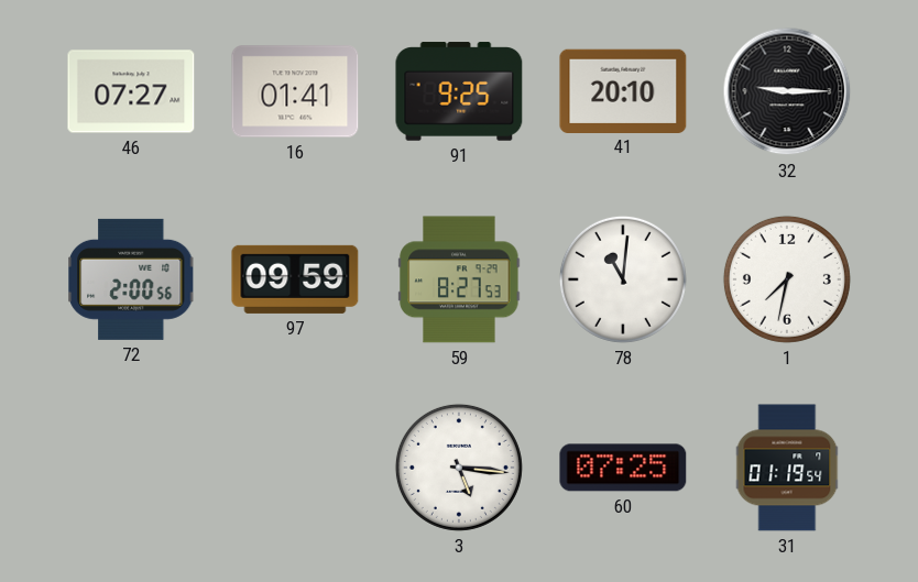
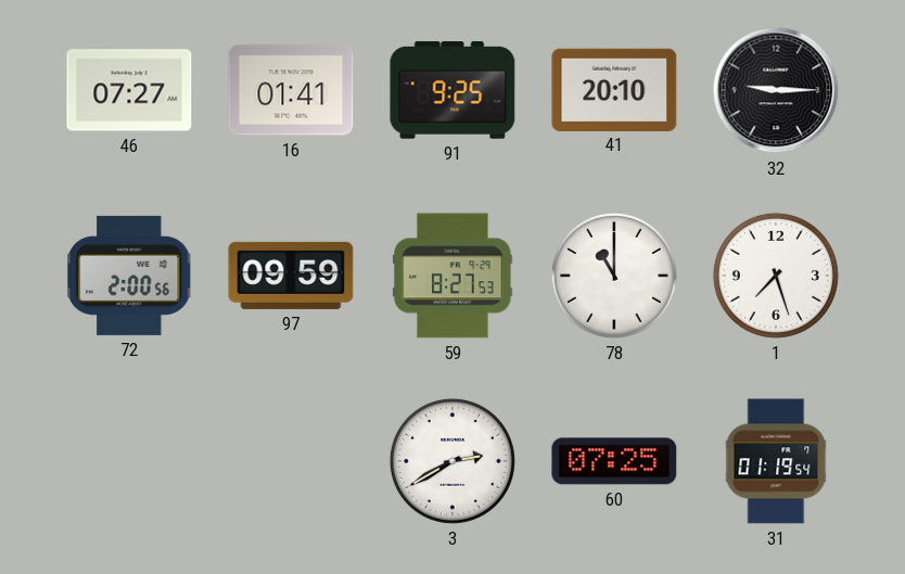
78: 11:01 -> 11:00
1: 7:32 -> 7:27
3: 5:16 -> 2:40
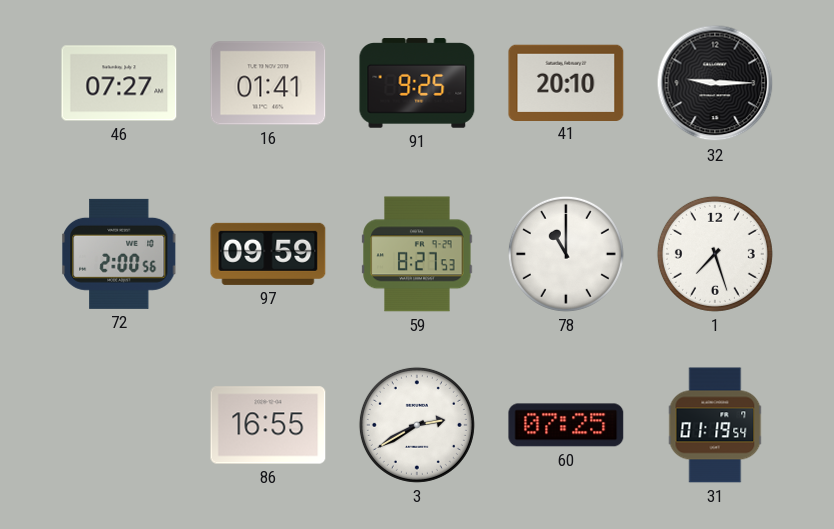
86: none -> 16:55
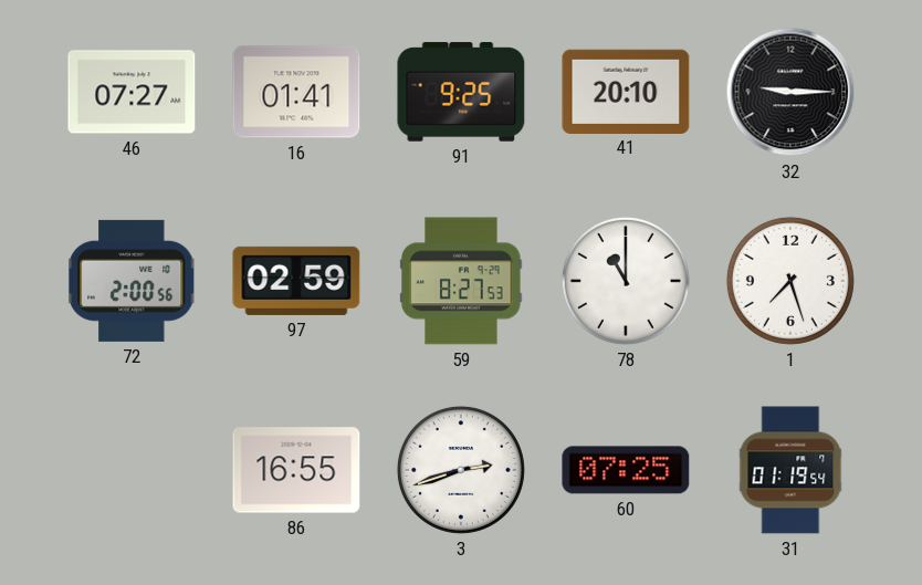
97: 09:59 -> 02:59
3: 2:40 -> 2:42
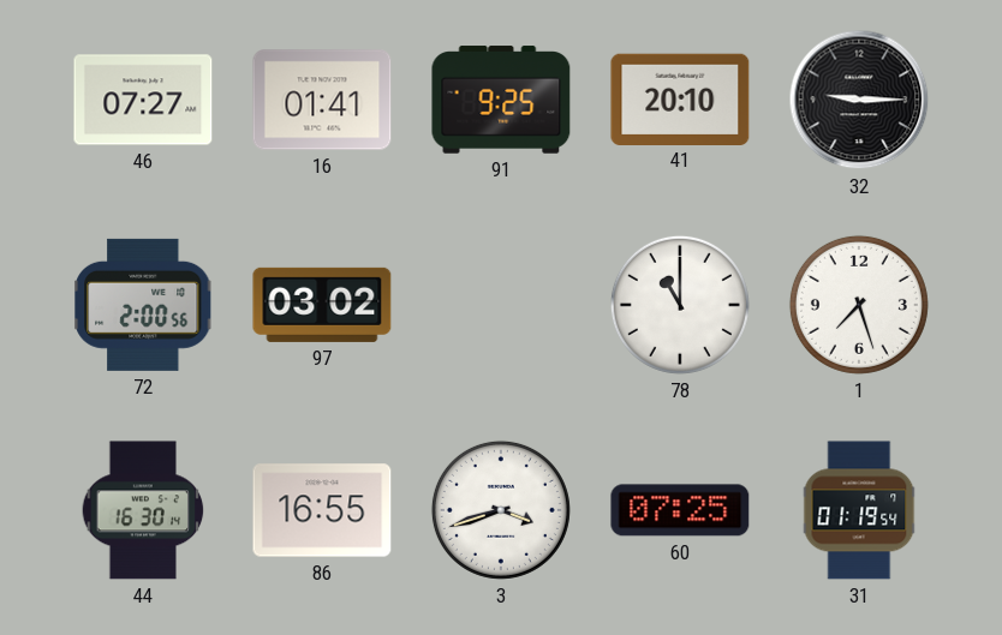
97: 02:59 -> 03:02
59: 8:27 -> none
44: none -> 16:30
3: 2:42 -> 3:42
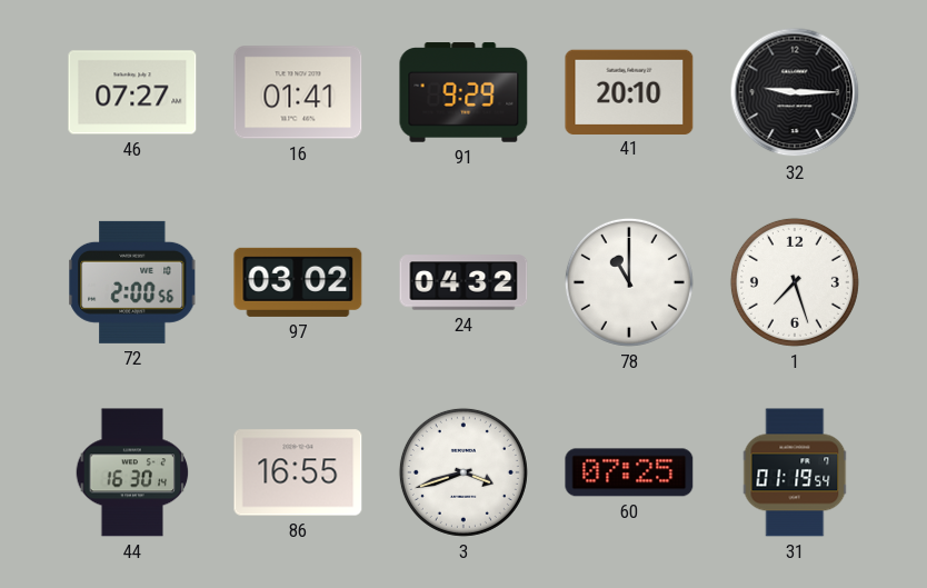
91: 9:25 -> 9:29
24: none -> 04:32
